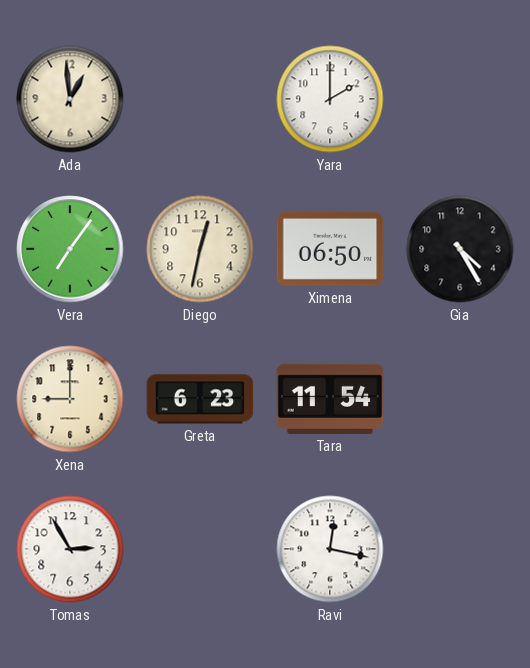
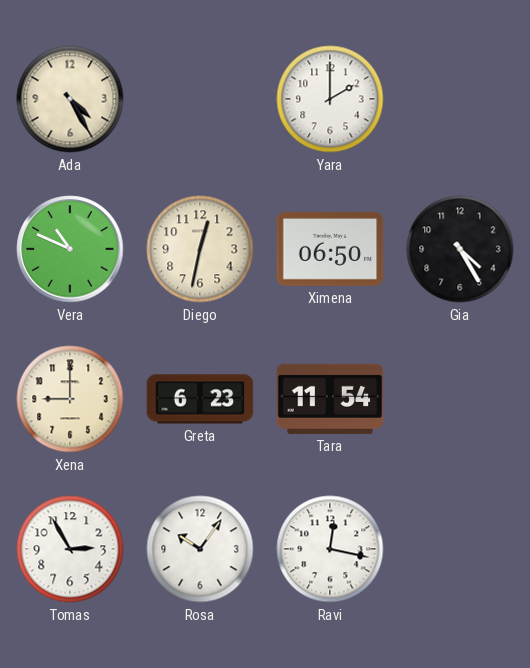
Ada: 12:59 -> 4:25
Vera: 7:06 -> 10:49
Rosa: none -> 10:06
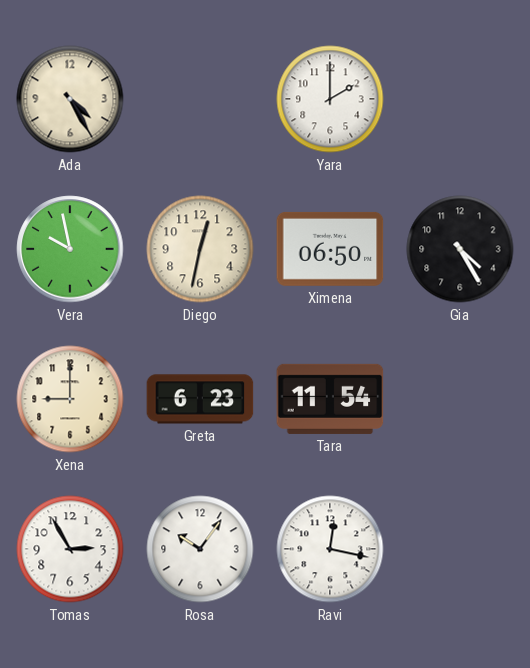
Vera: 10:49 -> 9:58
